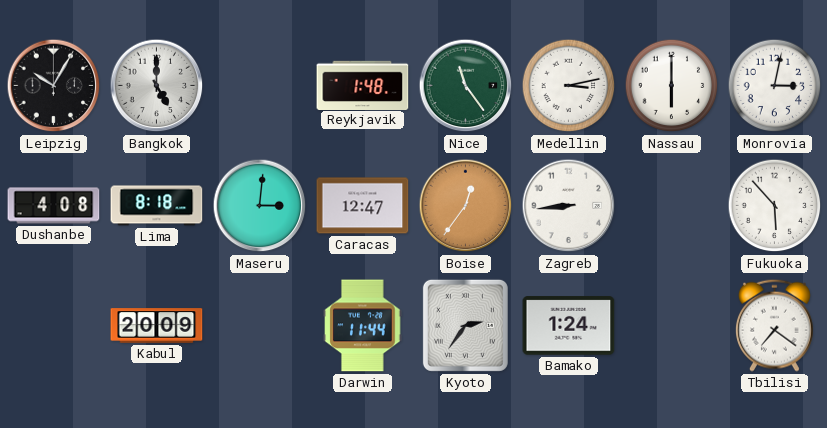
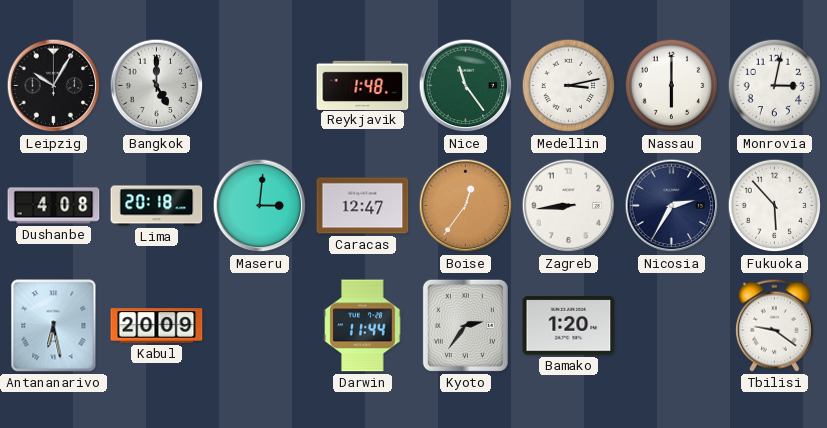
Lima: 8:18 -> 20:18
Nicosia: none -> 2:35
Antananarivo: none -> 6:28
Bamako: 1:24 -> 1:20
Tbilisi: 7:21 -> 9:21
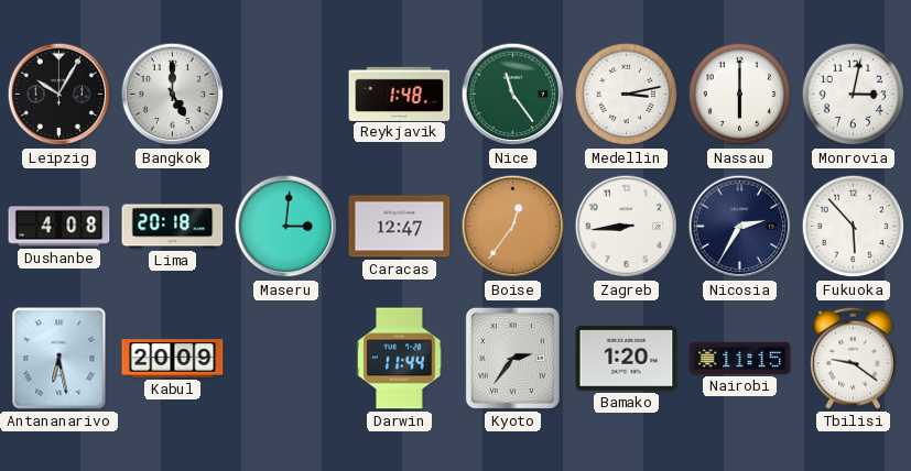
Nairobi: none -> 11:15
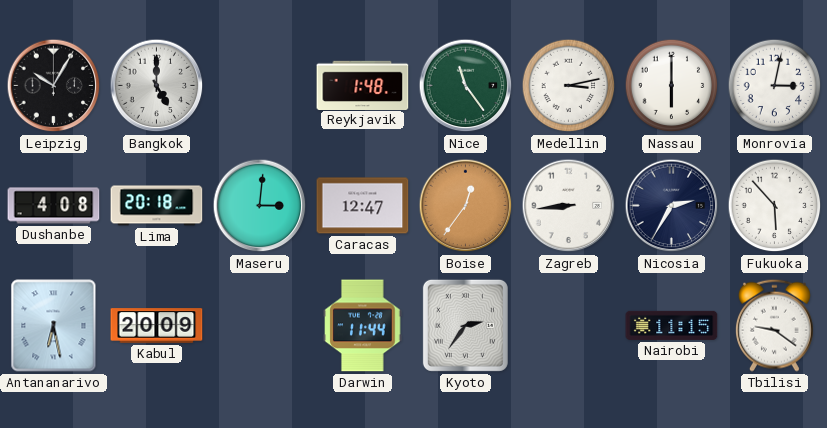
Bamako: 1:20 -> none
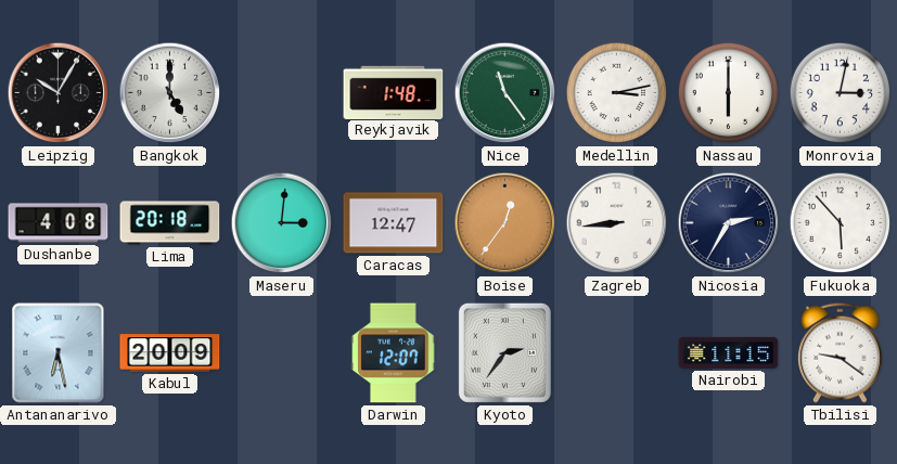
Darwin: 11:44 -> 12:07
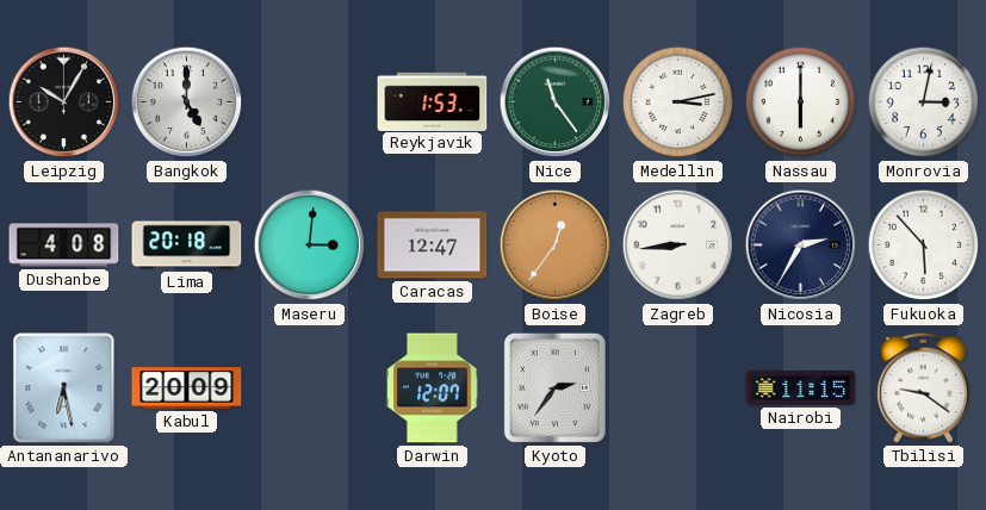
Reykjavik: 1:48 -> 1:53
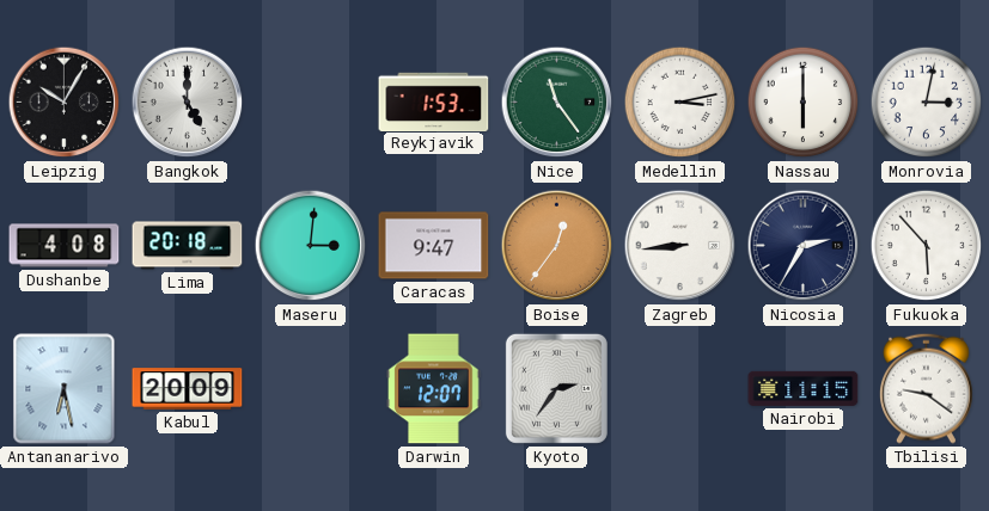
Caracas: 12:47 -> 9:47
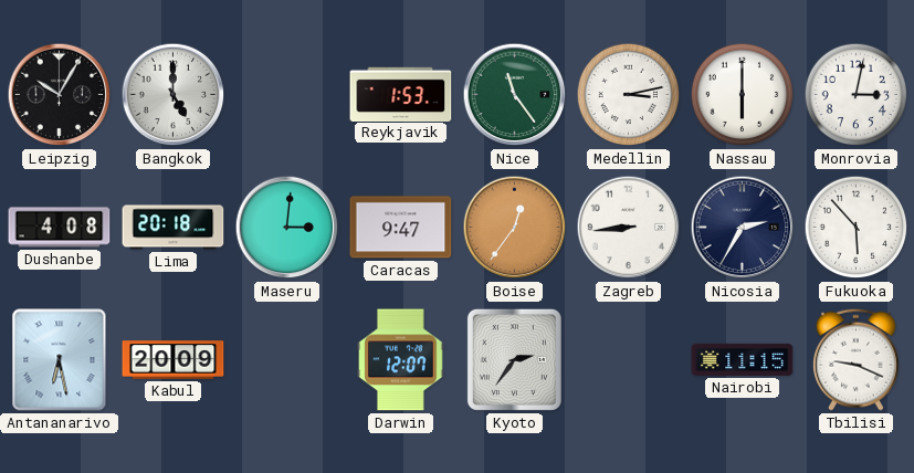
Tbilisi: 9:21 -> 9:19
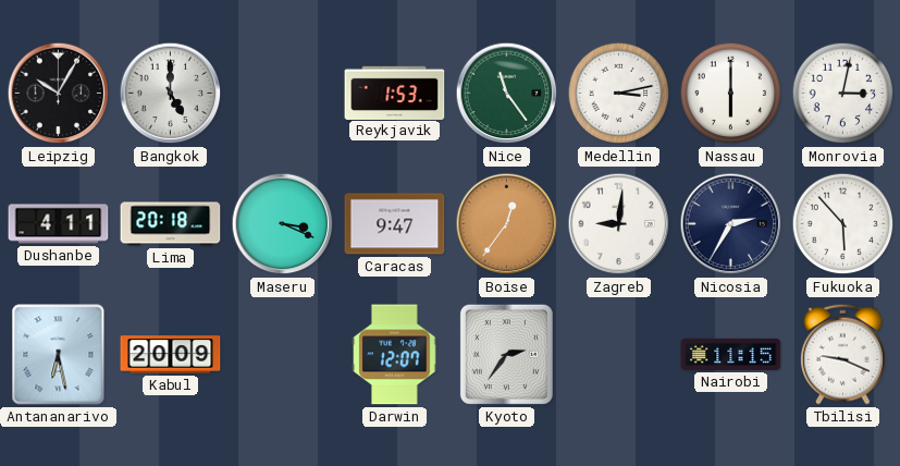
Dushanbe: 4:08 -> 4:11
Maseru: 3:01 -> 3:19
Zagreb: 8:44 -> 9:01
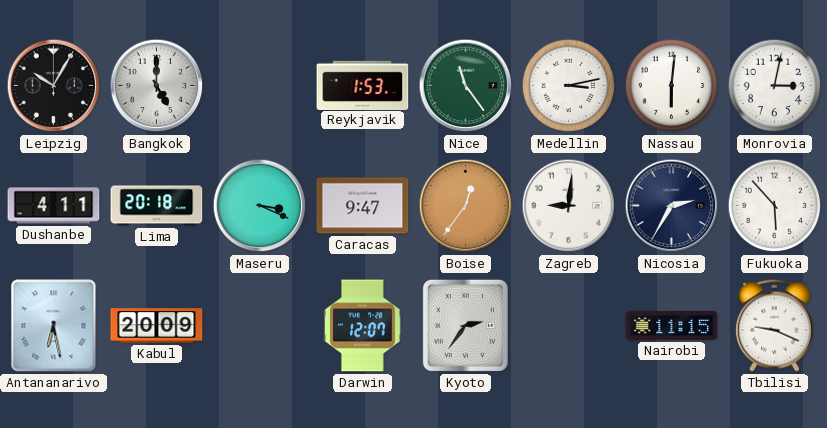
Nassau: 6:00 -> 6:01
